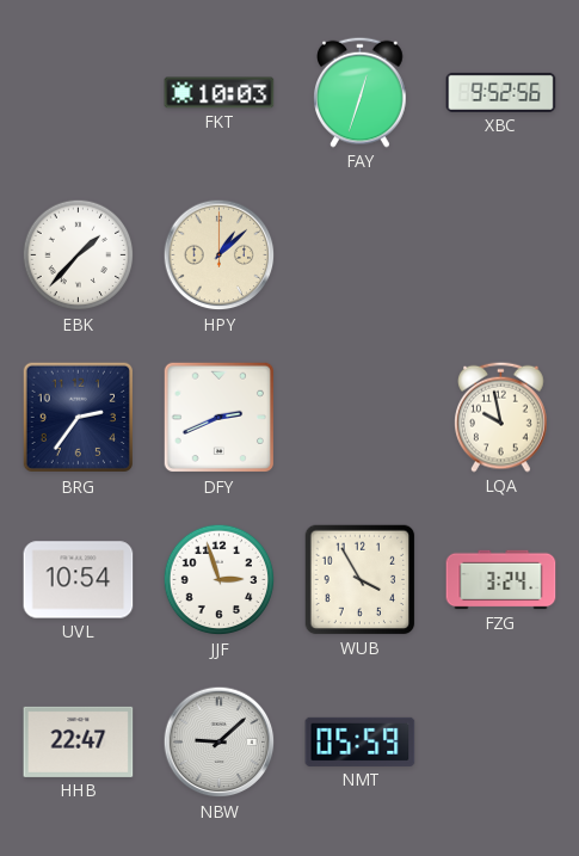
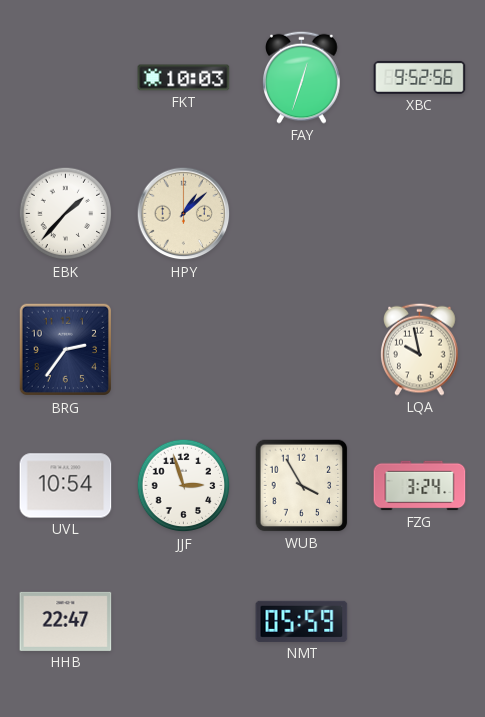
DFY: 2:41 -> none
NBW: 9:08 -> none
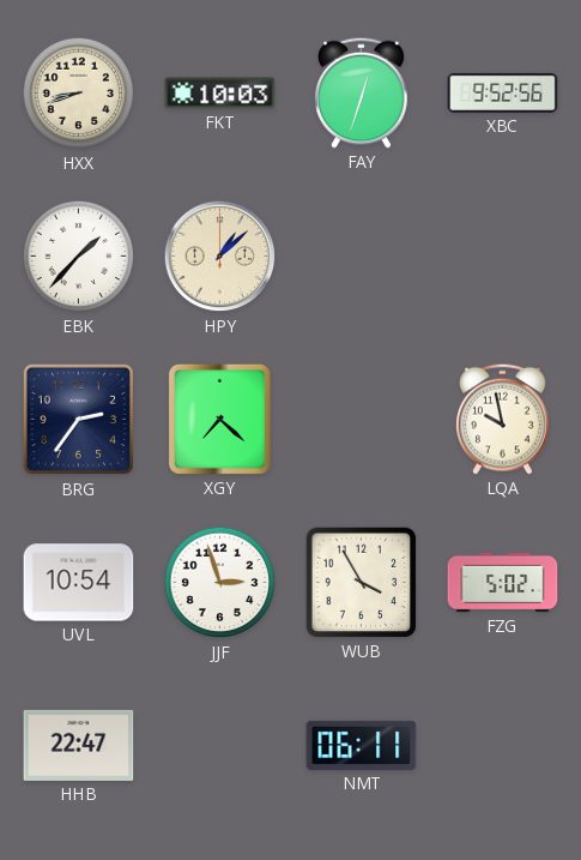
HXX: none -> 8:42
XGY: none -> 7:22
FZG: 3:24 -> 5:02
NMT: 05:59 -> 06:11
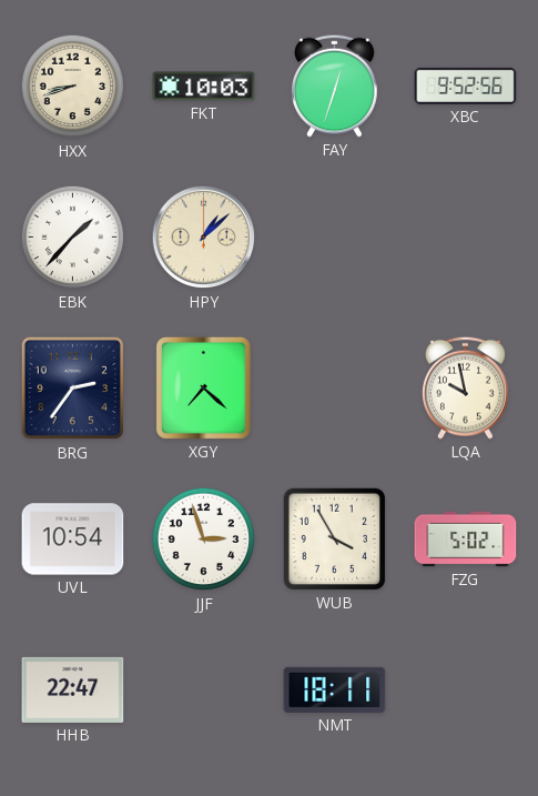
NMT: 06:11 -> 18:11
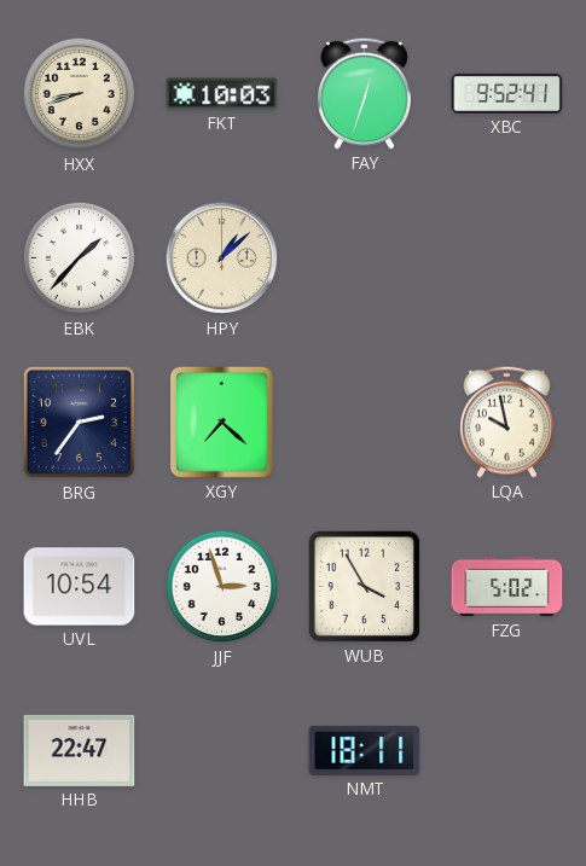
XBC: 9:52:56 -> 9:52:41
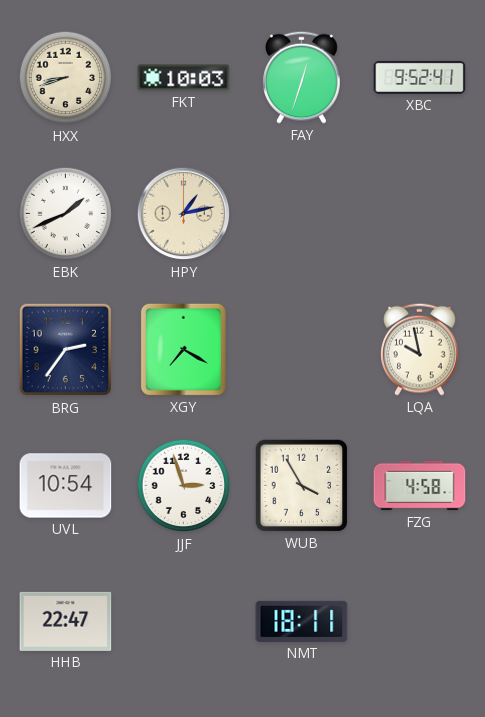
EBK: 1:37 -> 1:41
HPY: 1:08 -> 1:13
XGY: 7:22 -> 7:20
FZG: 5:02 -> 4:58
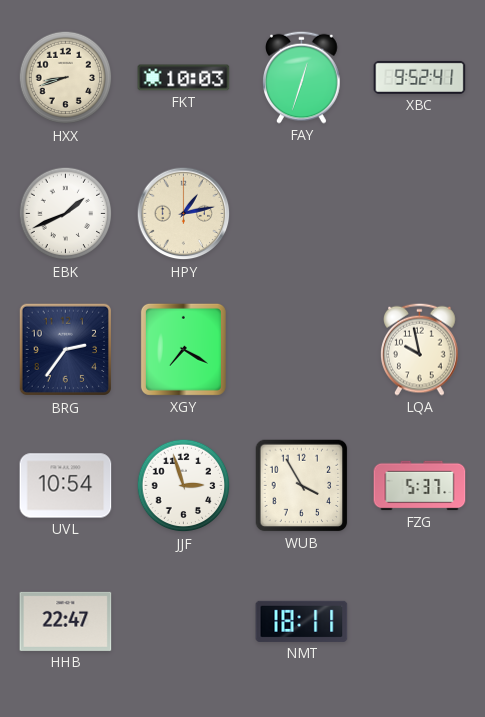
FZG: 4:58 -> 5:37
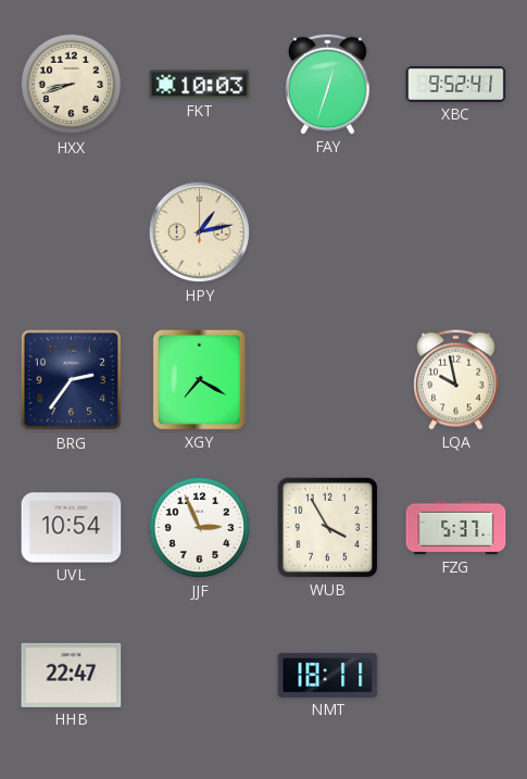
EBK: 1:41 -> none
JJF: 2:57 -> 2:56
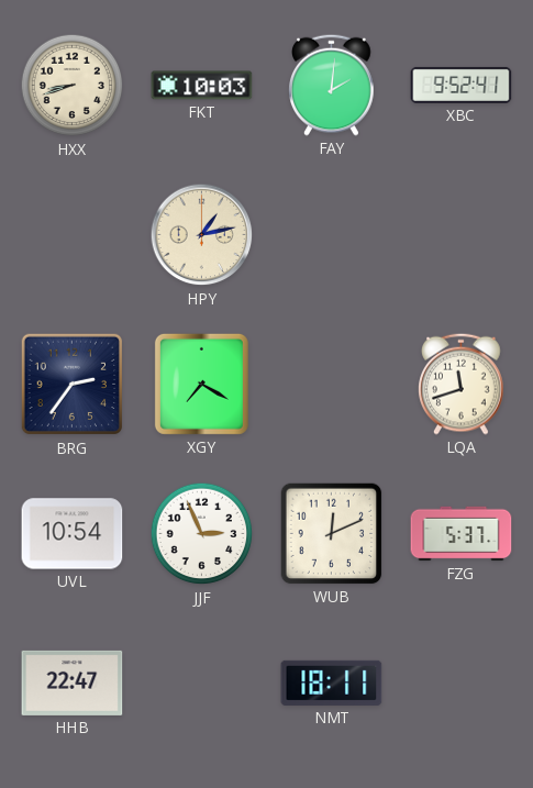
FAY: 12:33 -> 2:01
LQA: 9:58 -> 11:42
WUB: 3:55 -> 12:11
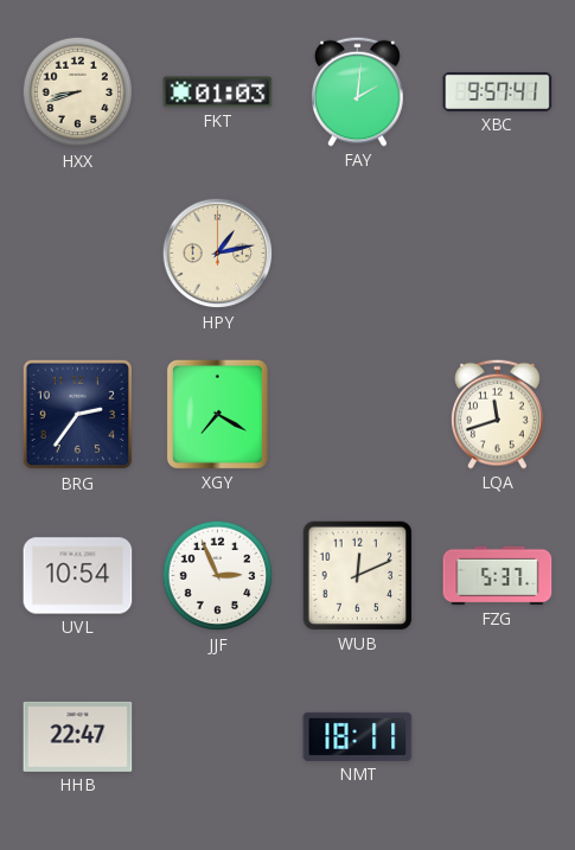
FKT: 10:03 -> 01:03
XBC: 9:52 -> 9:57
